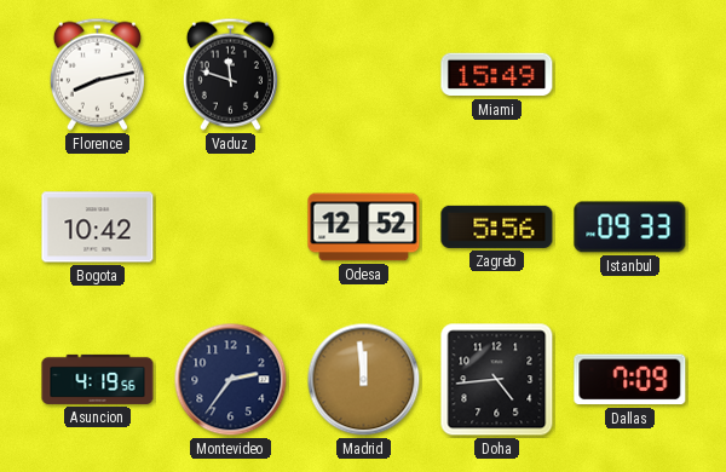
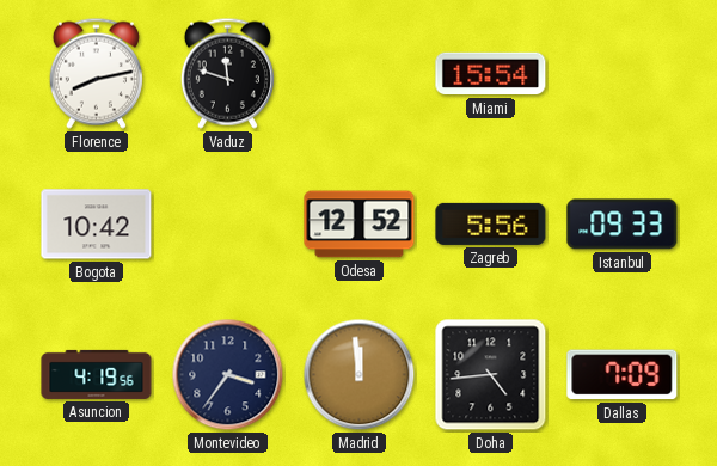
Miami: 15:49 -> 15:54
Montevideo: 2:36 -> 3:36
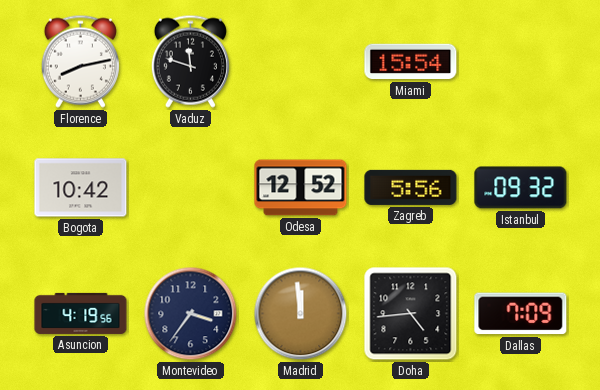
Istanbul: 09:33 -> 09:32
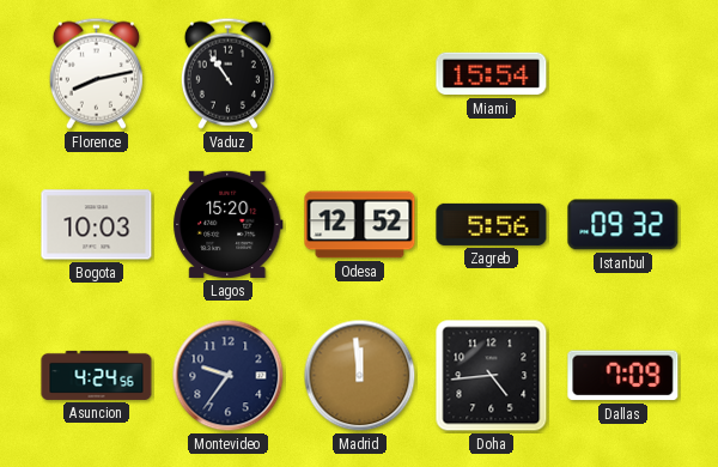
Vaduz: 11:48 -> 10:54
Bogota: 10:42 -> 10:03
Lagos: none -> 15:20
Asuncion: 4:19 -> 4:24
Montevideo: 3:36 -> 9:36
